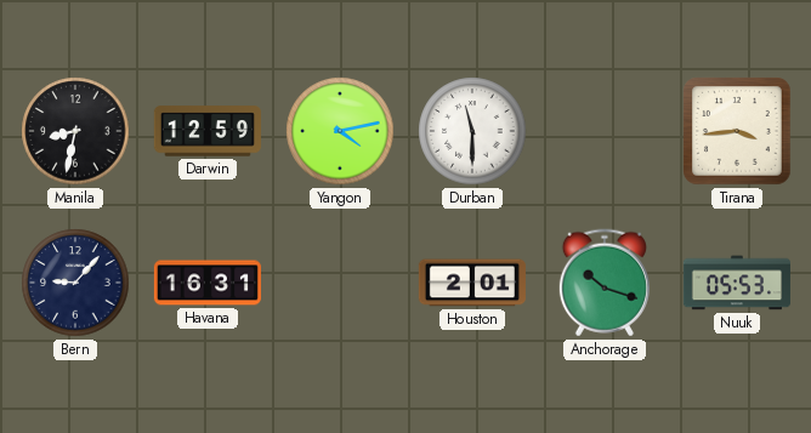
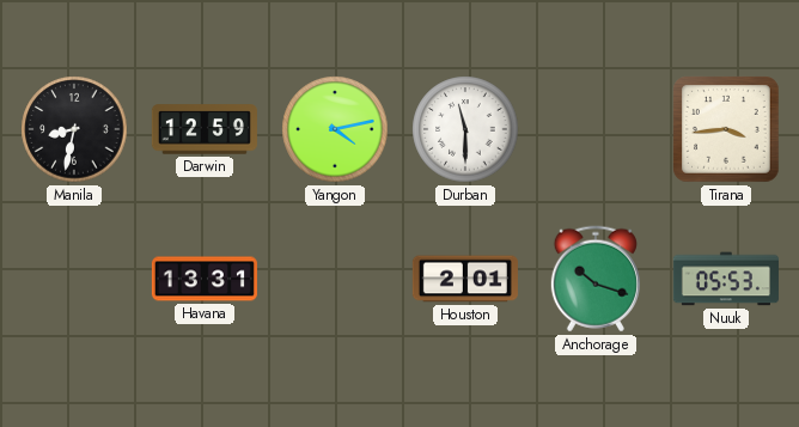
Bern: 9:07 -> none
Havana: 16:31 -> 13:31
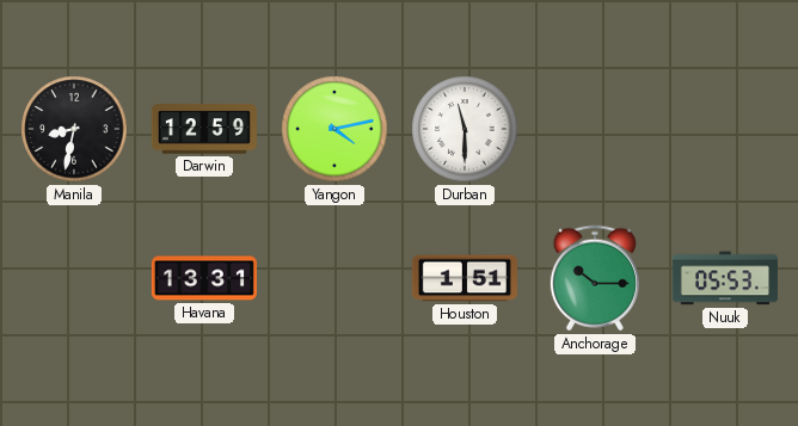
Tirana: 3:44 -> none
Houston: 2:01 -> 1:51
Anchorage: 10:18 -> 10:15
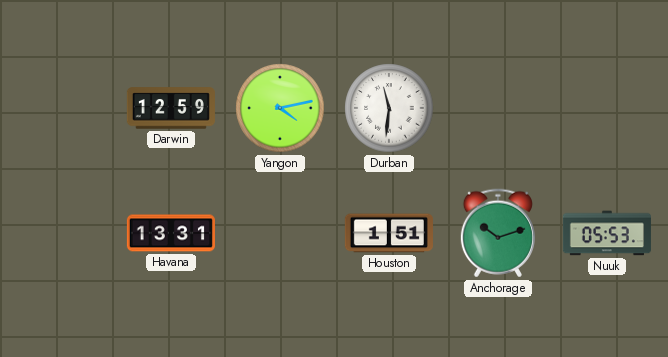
Manila: 8:32 -> none
Durban: 11:30 -> 11:31
Anchorage: 10:15 -> 10:12
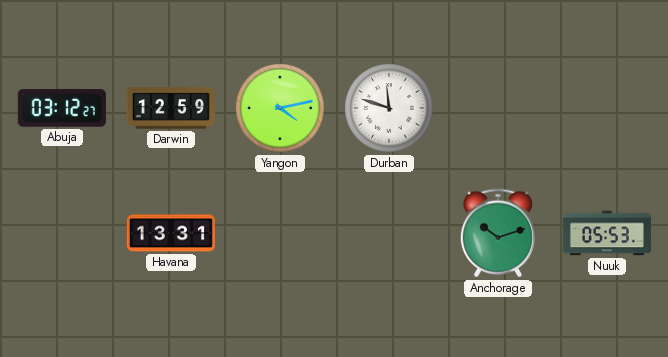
Abuja: none -> 03:12
Durban: 11:31 -> 11:48
Houston: 1:51 -> none
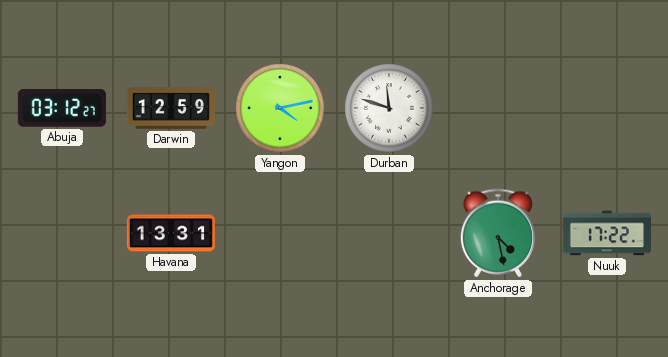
Anchorage: 10:12 -> 4:28
Nuuk: 05:53 -> 17:22
